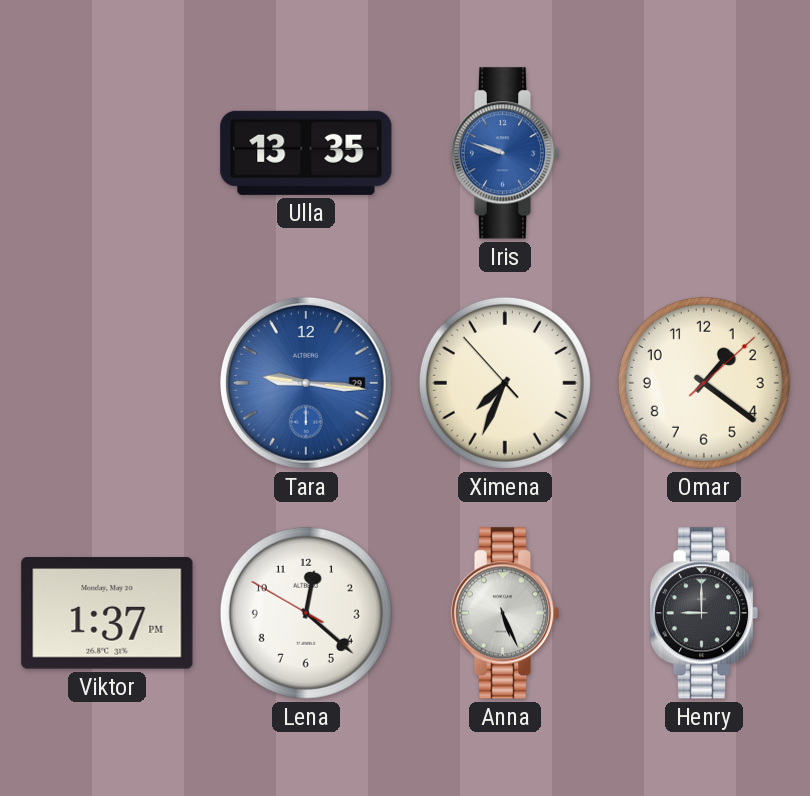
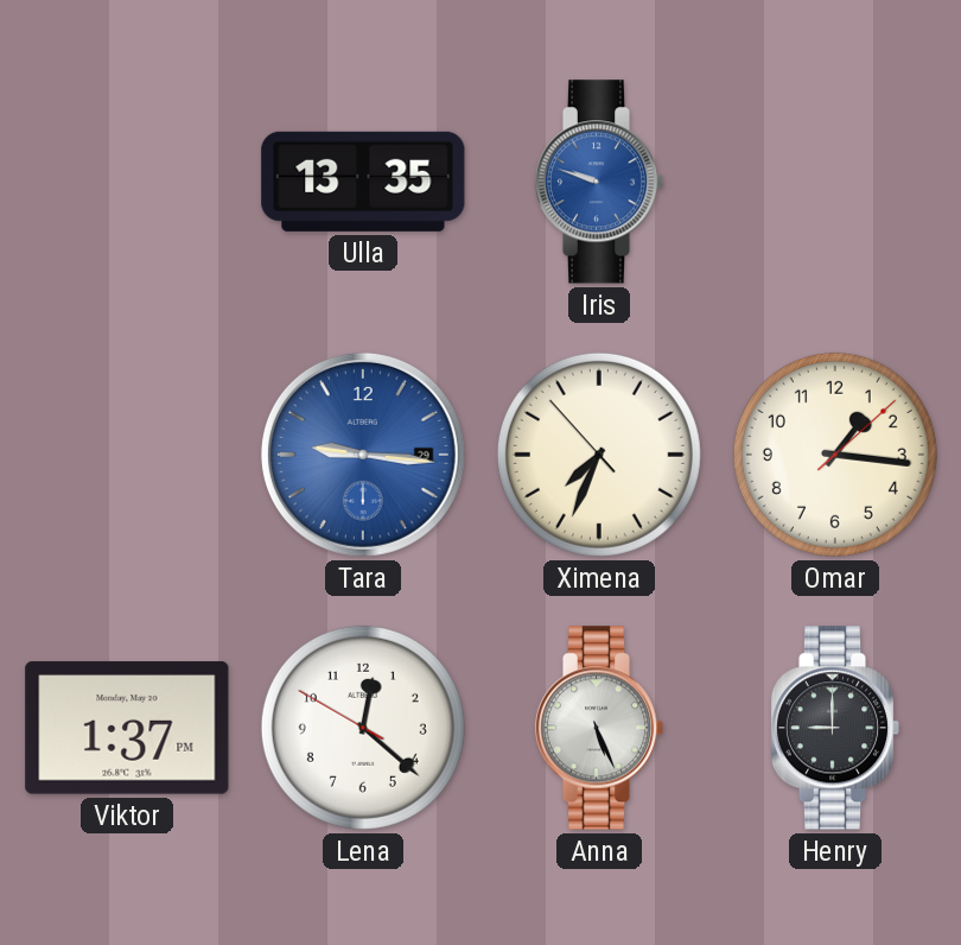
Omar: 1:21 -> 1:16
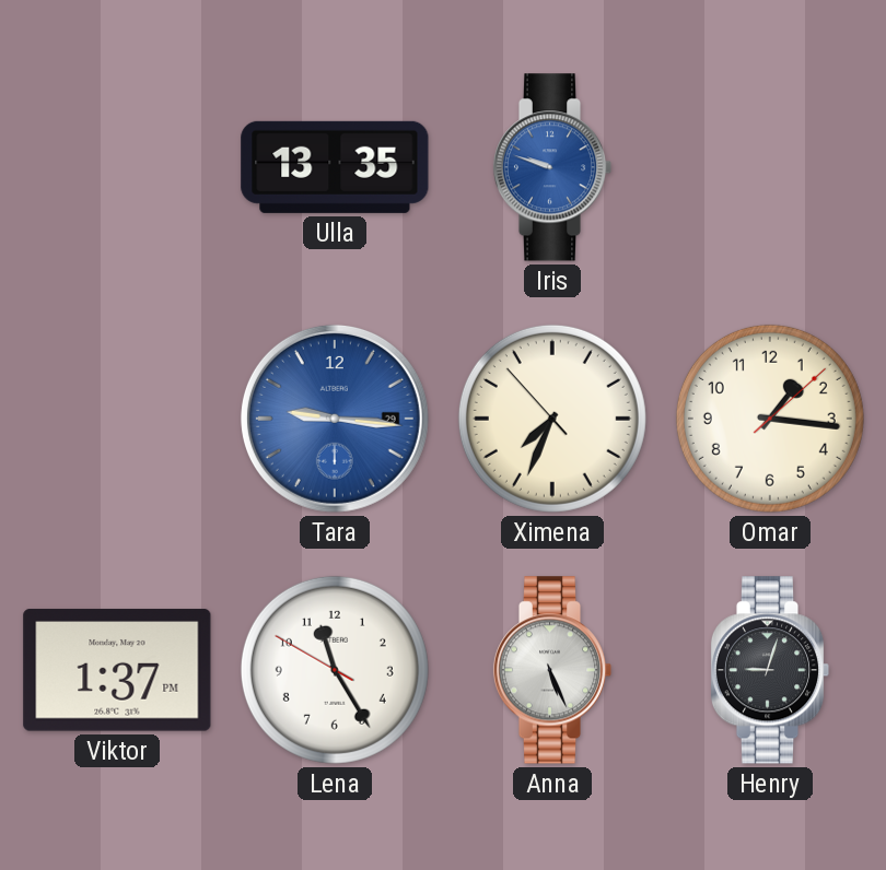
Lena: 12:21 -> 11:24
Henry: 9:00 -> 9:03
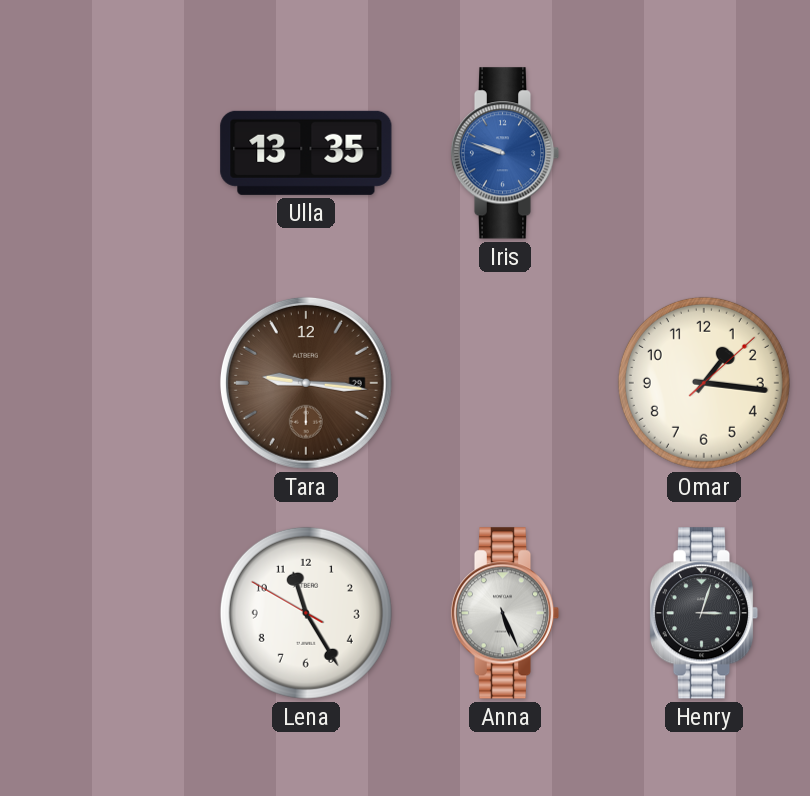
Tara dial: blue -> brown
Ximena: 7:33 -> none
Viktor: 1:37 -> none
Henry: 9:03 -> 3:03
